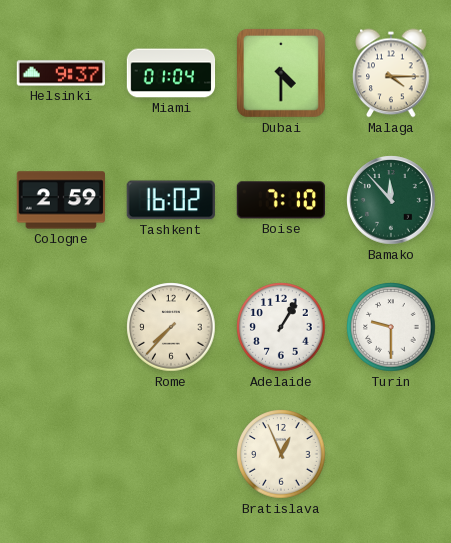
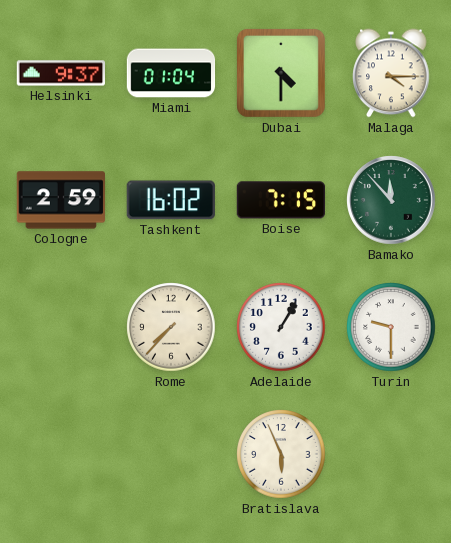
Boise: 7:10 -> 7:15
Bratislava: 12:56 -> 5:56
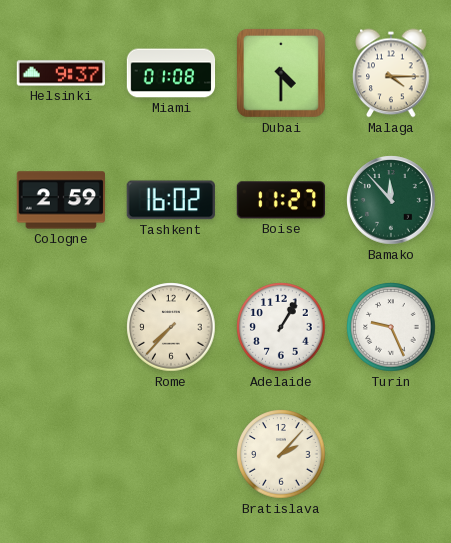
Miami: 01:04 -> 01:08
Boise: 7:15 -> 11:27
Turin: 9:30 -> 9:26
Bratislava: 5:56 -> 2:07
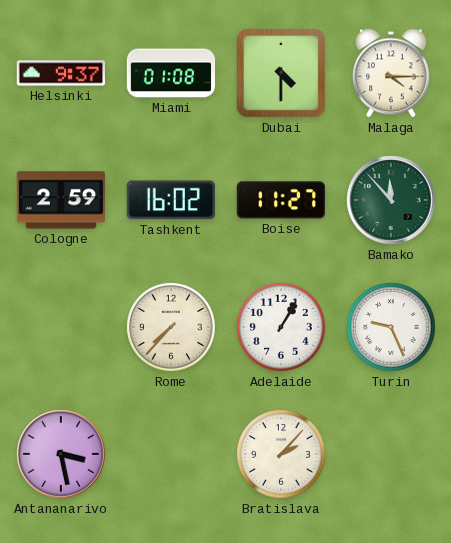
Antananarivo: none -> 3:28
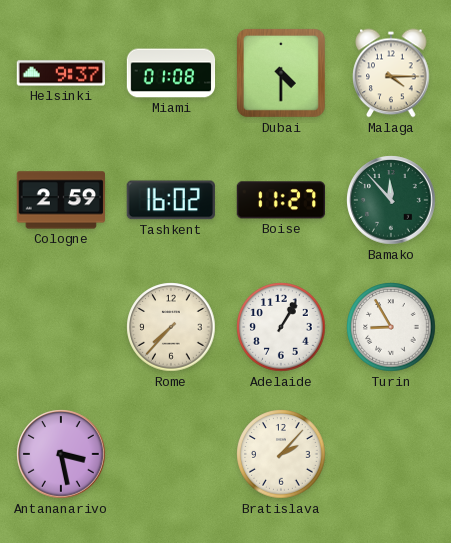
Turin: 9:26 -> 8:55
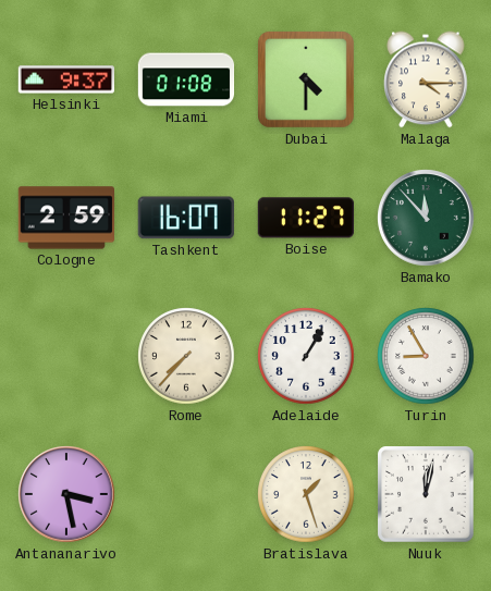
Tashkent: 16:02 -> 16:07
Bratislava: 2:07 -> 1:27
Nuuk: none -> 12:02
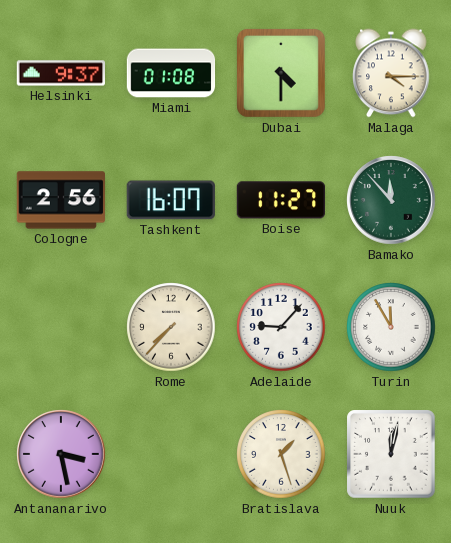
Cologne: 2:59 -> 2:56
Adelaide: 1:05 -> 9:07
Turin: 8:55 -> 11:55
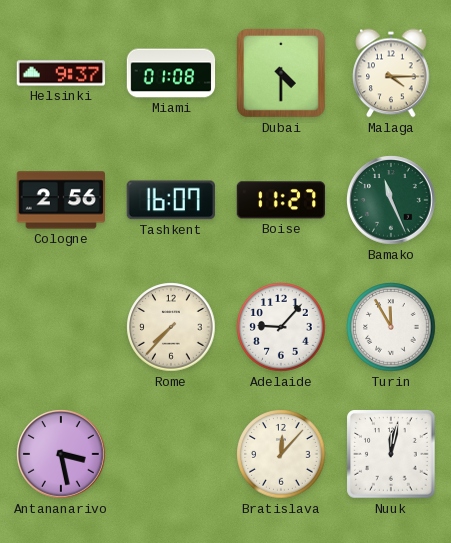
Bamako: 11:53 -> 11:26
Bratislava: 1:27 -> 12:07
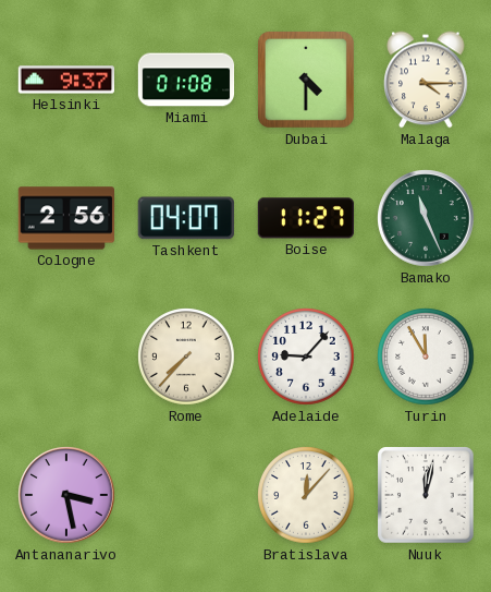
Tashkent: 16:07 -> 04:07
